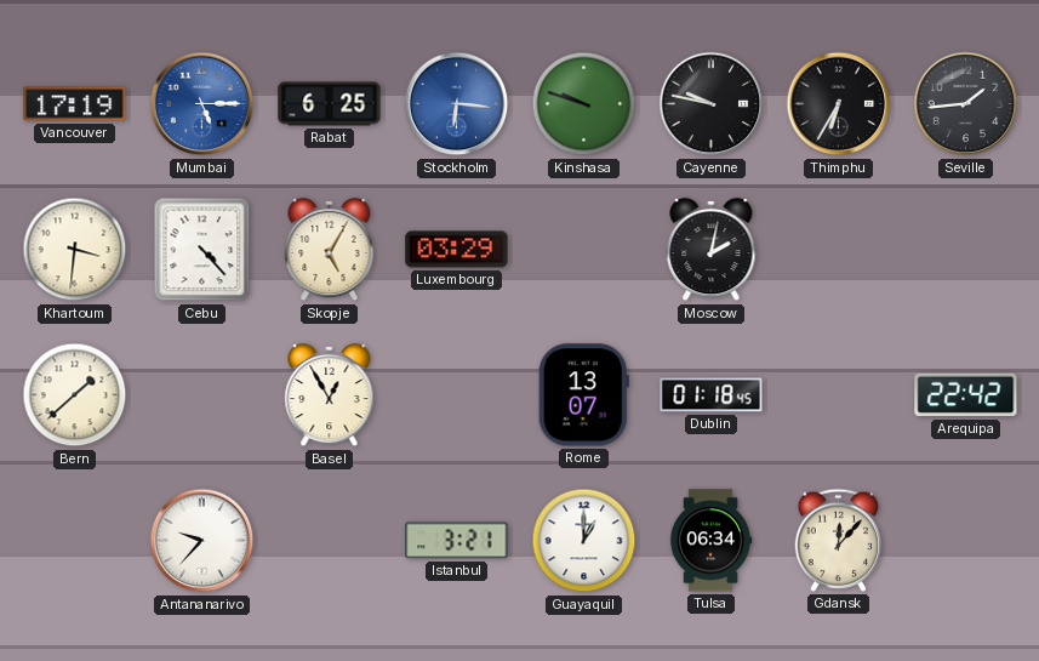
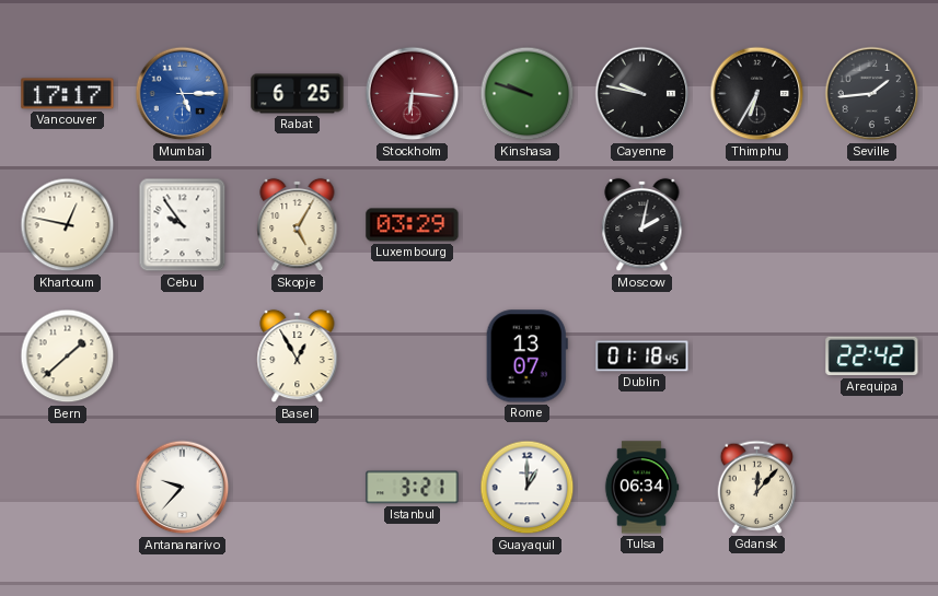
Vancouver: 17:19 -> 17:17
Stockholm dial: blue -> burgundy
Khartoum: 3:31 -> 12:47
Cebu: 4:23 -> 9:54
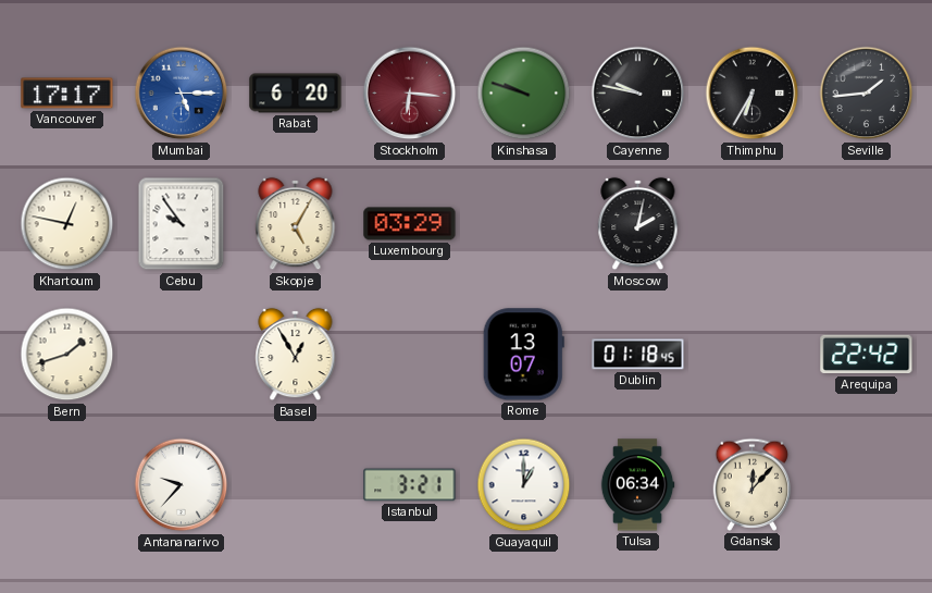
Rabat: 6:25 -> 6:20
Bern: 1:38 -> 1:42
